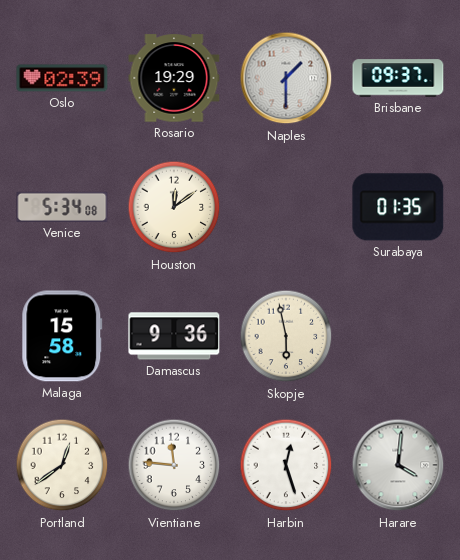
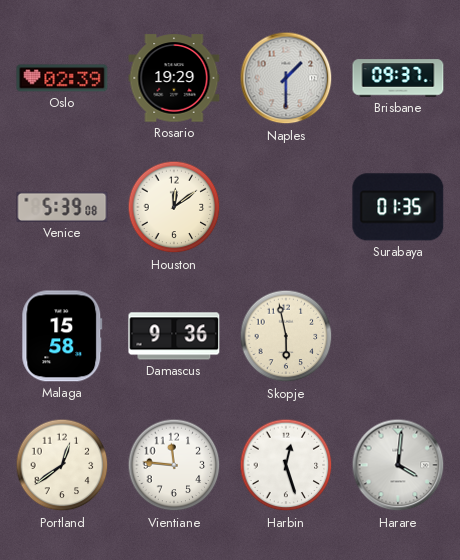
Venice: 5:34 -> 5:39
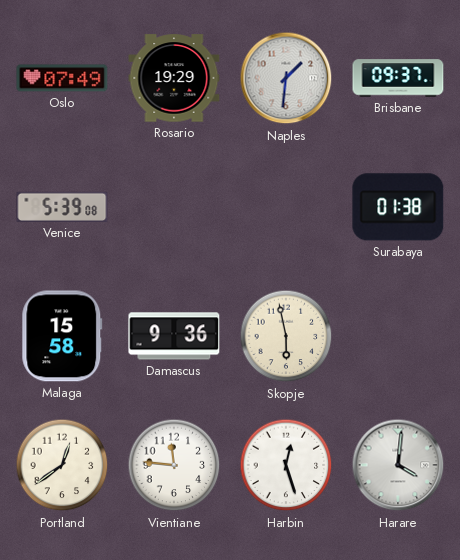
Oslo: 02:39 -> 07:49
Naples: 1:30 -> 1:31
Houston: 12:09 -> none
Surabaya: 01:35 -> 01:38
